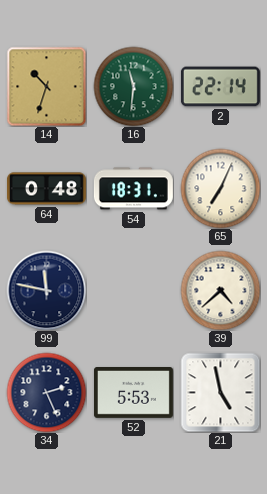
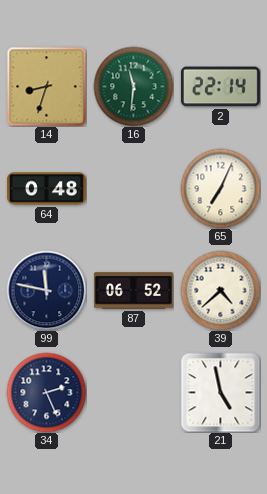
14: 10:33 -> 8:33
54: 18:31 -> none
87: none -> 06:52
52: 5:53 -> none
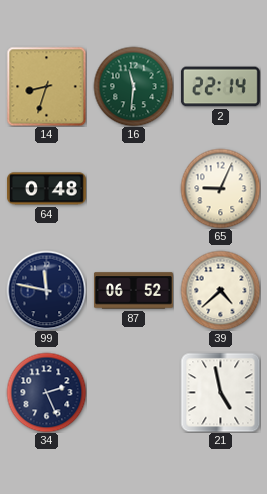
65: 7:04 -> 9:04
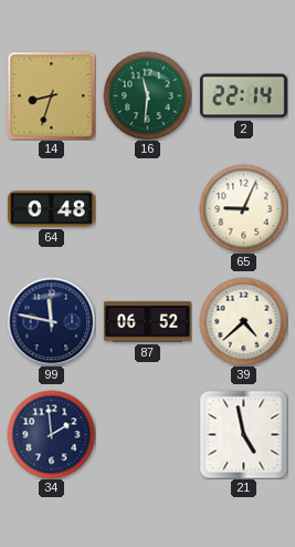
34: 2:26 -> 1:59
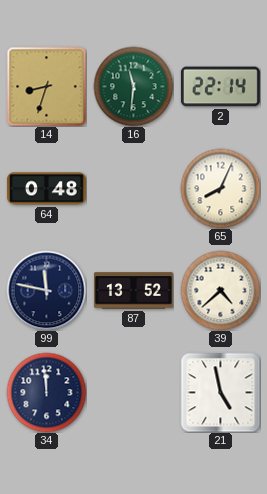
65: 9:04 -> 8:04
87: 06:52 -> 13:52
34: 1:59 -> 11:59
